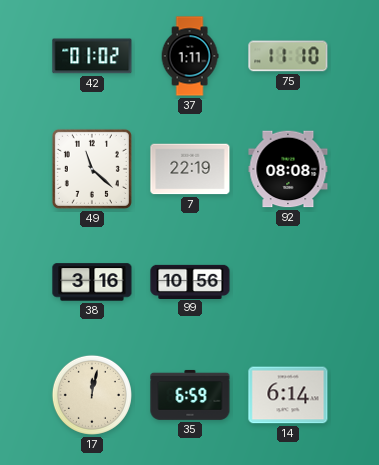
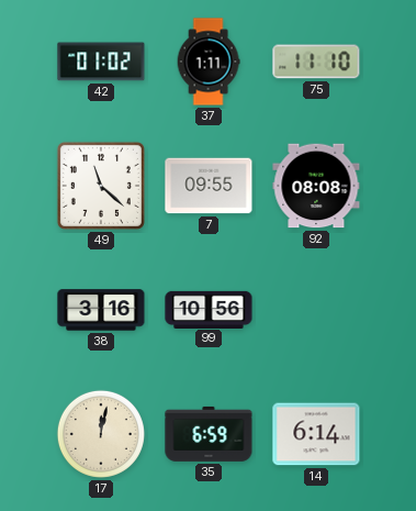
7: 22:19 -> 09:55
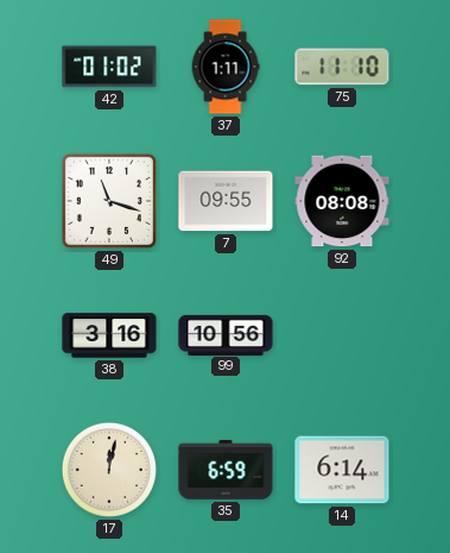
49: 11:22 -> 11:18
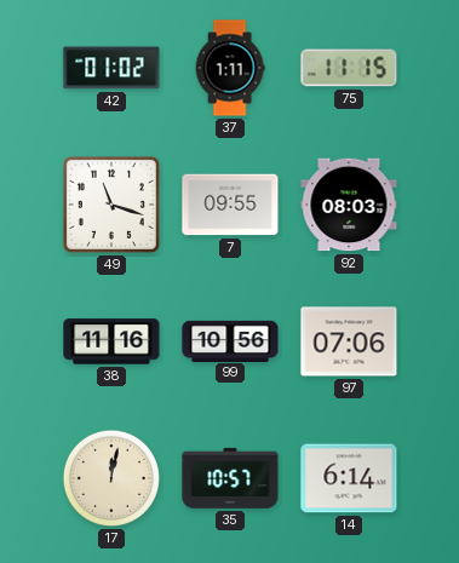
75: 11:10 -> 11:15
92: 08:08 -> 08:03
38: 3:16 -> 11:16
97: none -> 07:06
35: 6:59 -> 10:57
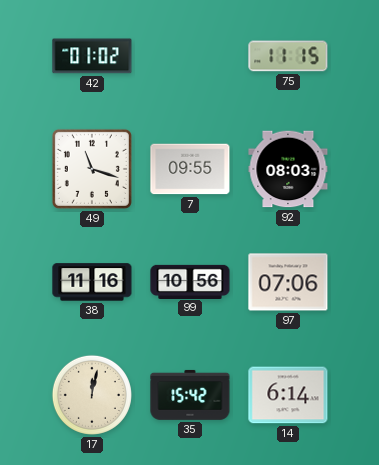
37: 1:11 -> none
35: 10:57 -> 15:42
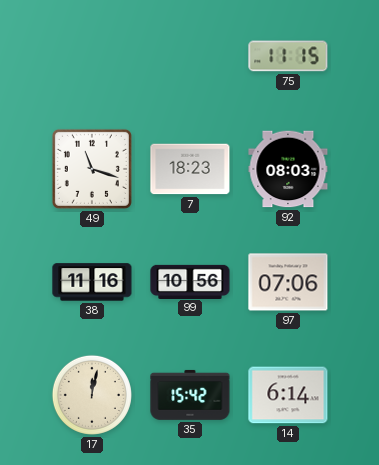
42: 01:02 -> none
7: 09:55 -> 18:23
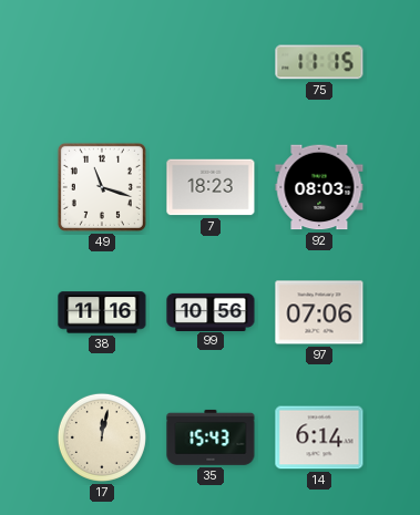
35: 15:42 -> 15:43
